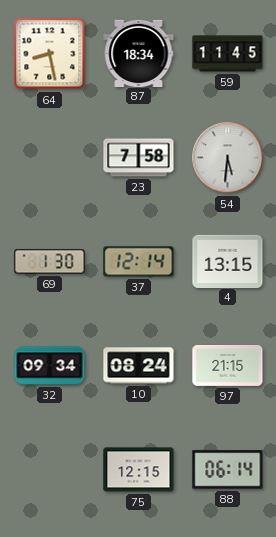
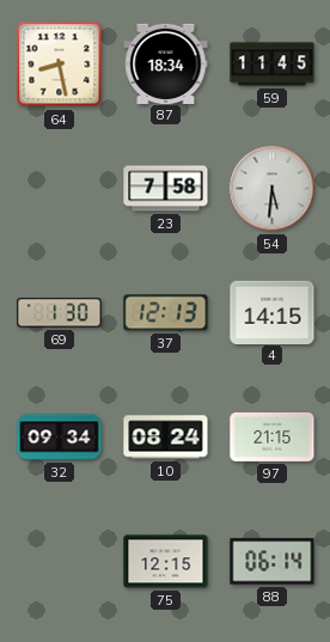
37: 12:14 -> 12:13
4: 13:15 -> 14:15
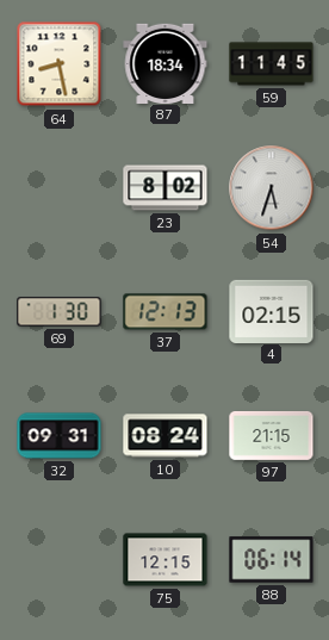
23: 7:58 -> 8:02
54: 5:31 -> 5:33
4: 14:15 -> 02:15
32: 09:34 -> 09:31
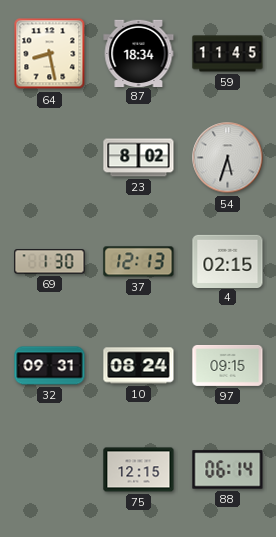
97: 21:15 -> 09:15
